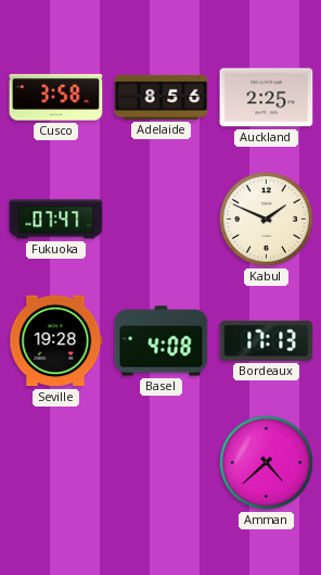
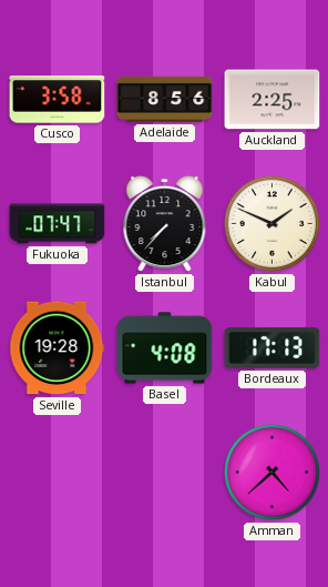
Istanbul: none -> 7:37
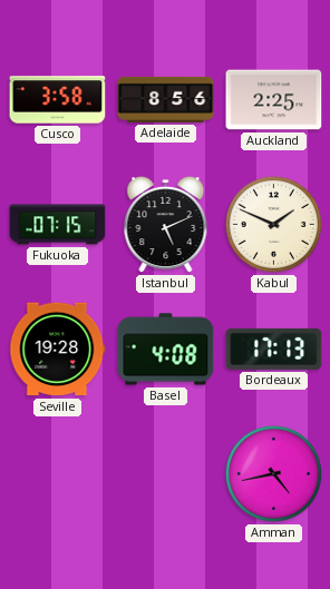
Fukuoka: 07:47 -> 07:15
Istanbul: 7:37 -> 5:11
Amman: 4:38 -> 4:43
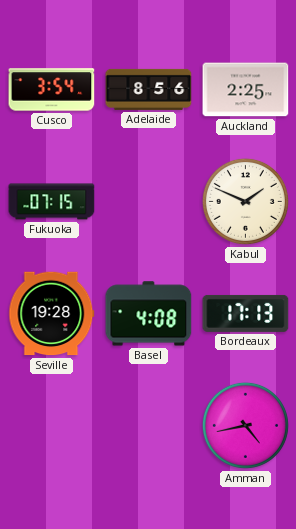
Cusco: 3:58 -> 3:54
Istanbul: 5:11 -> none
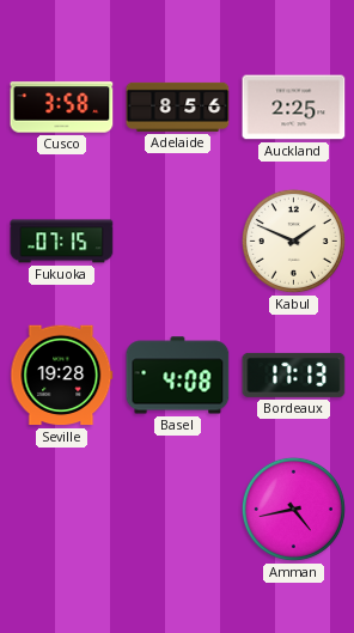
Cusco: 3:54 -> 3:58
